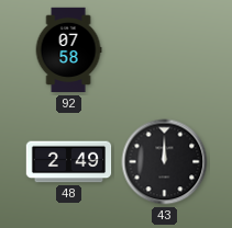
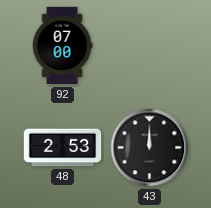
92: 07:58 -> 07:00
48: 2:49 -> 2:53
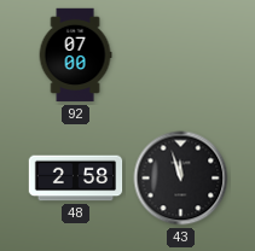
48: 2:53 -> 2:58
43: 12:00 -> 11:57
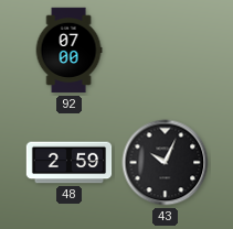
48: 2:58 -> 2:59
43: 11:57 -> 10:04
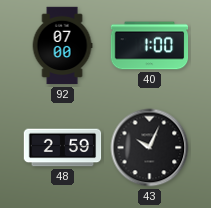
40: none -> 1:00
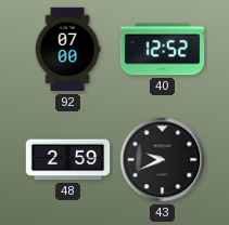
40: 1:00 -> 12:52
43: 10:04 -> 9:41
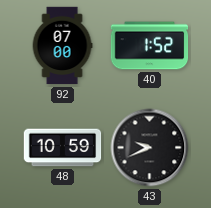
40: 12:52 -> 1:52
48: 2:59 -> 10:59
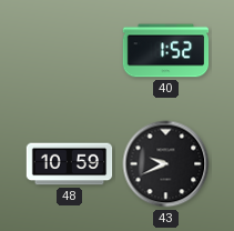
92: 07:00 -> none
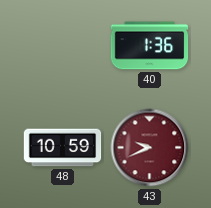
40: 1:52 -> 1:36
43 dial: black -> burgundy
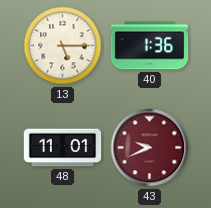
13: none -> 5:15
48: 10:59 -> 11:01
